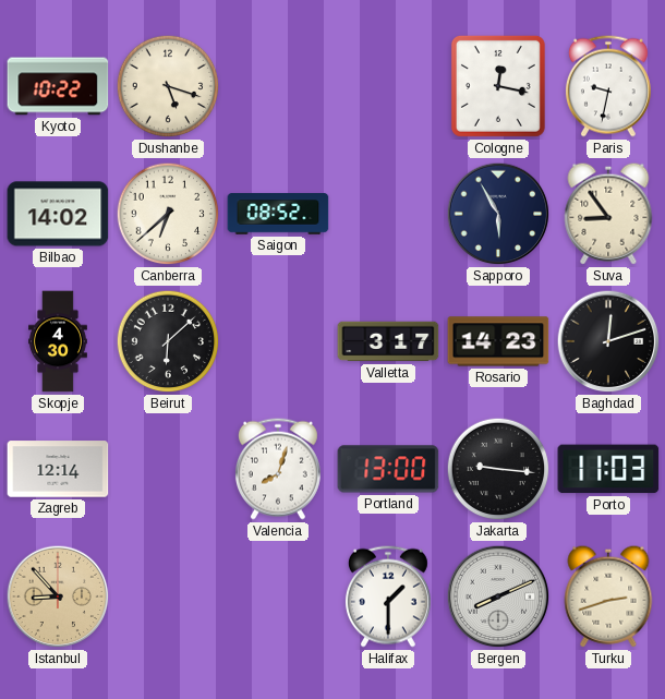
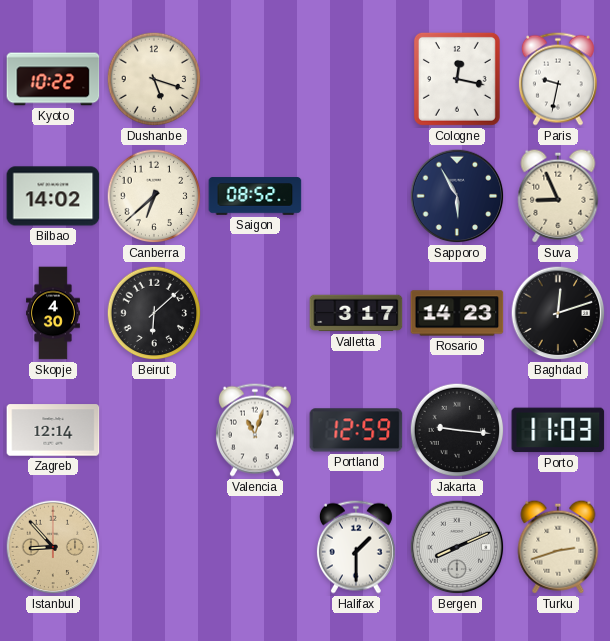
Suva: 8:54 -> 8:56
Valencia: 8:03 -> 11:03
Portland: 13:00 -> 12:59
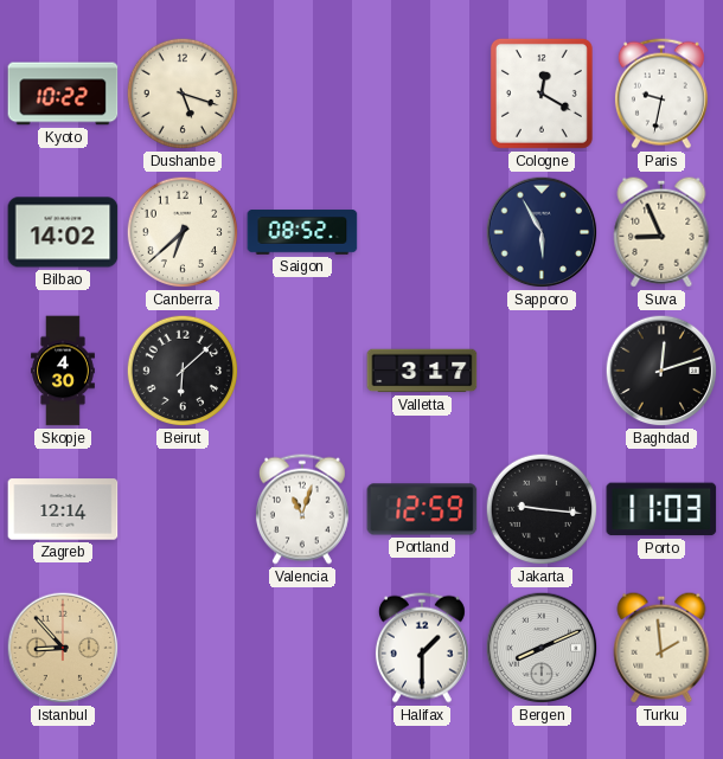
Cologne: 12:17 -> 12:20
Rosario: 14:23 -> none
Turku: 2:42 -> 1:59
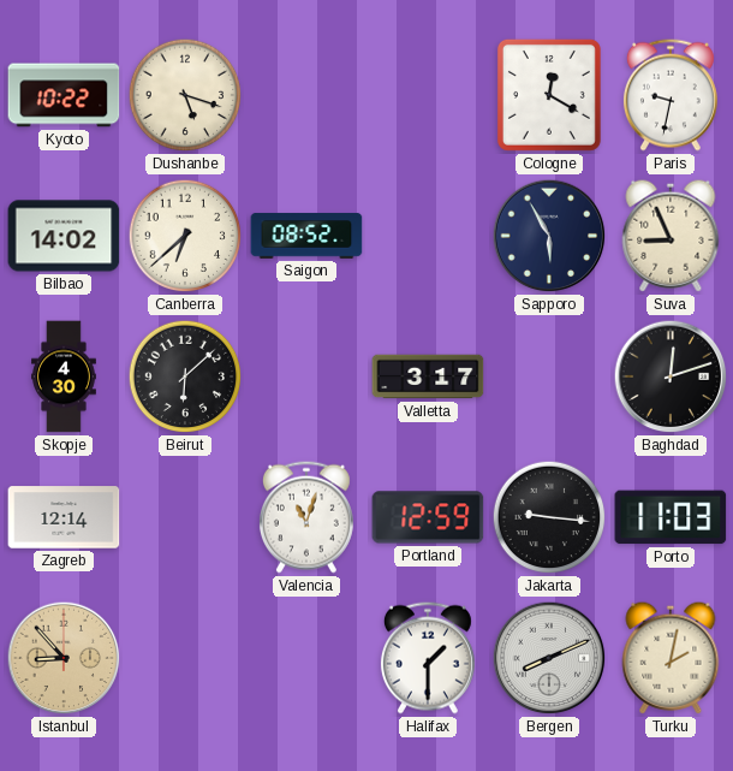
Turku: 1:59 -> 2:02
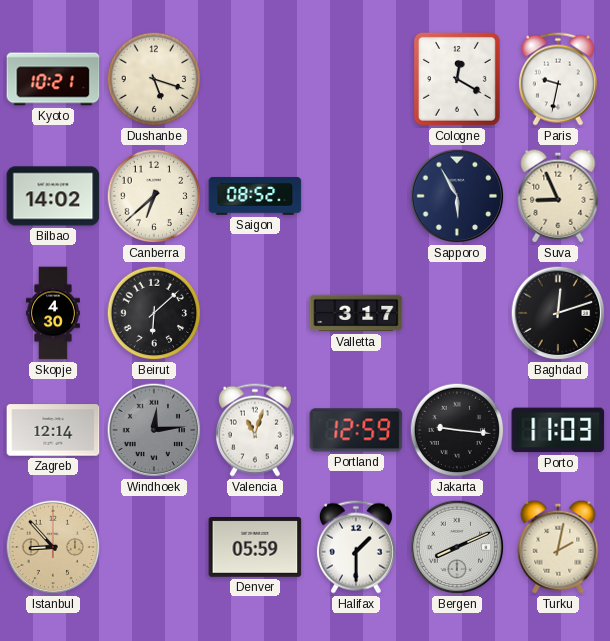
Kyoto: 10:22 -> 10:21
Windhoek: none -> 12:14
Denver: none -> 05:59
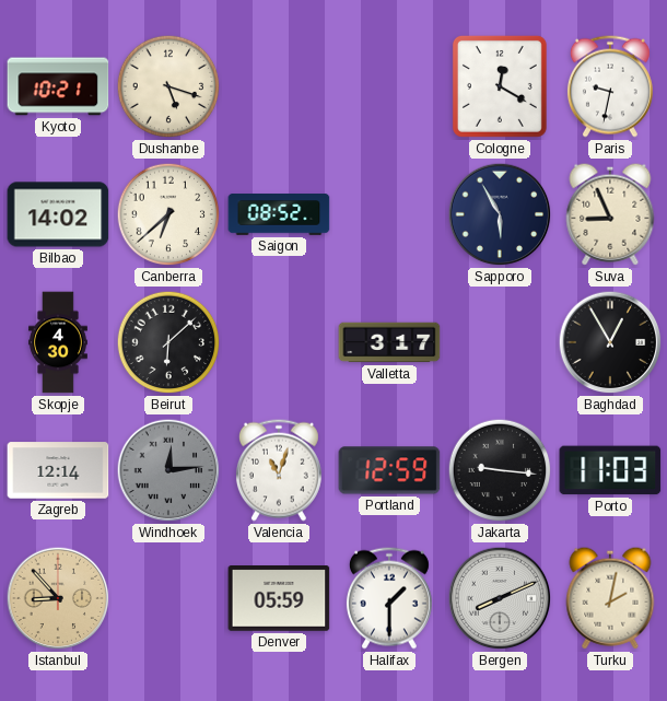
Baghdad: 12:12 -> 12:55
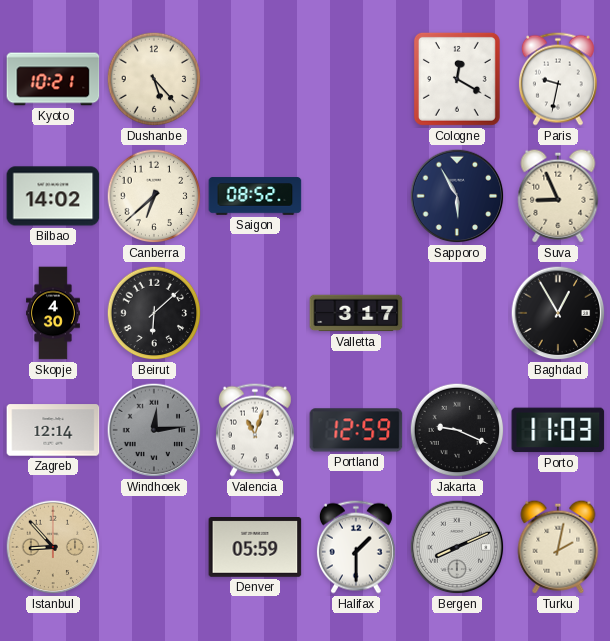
Dushanbe: 5:18 -> 5:23
Jakarta: 9:16 -> 9:19
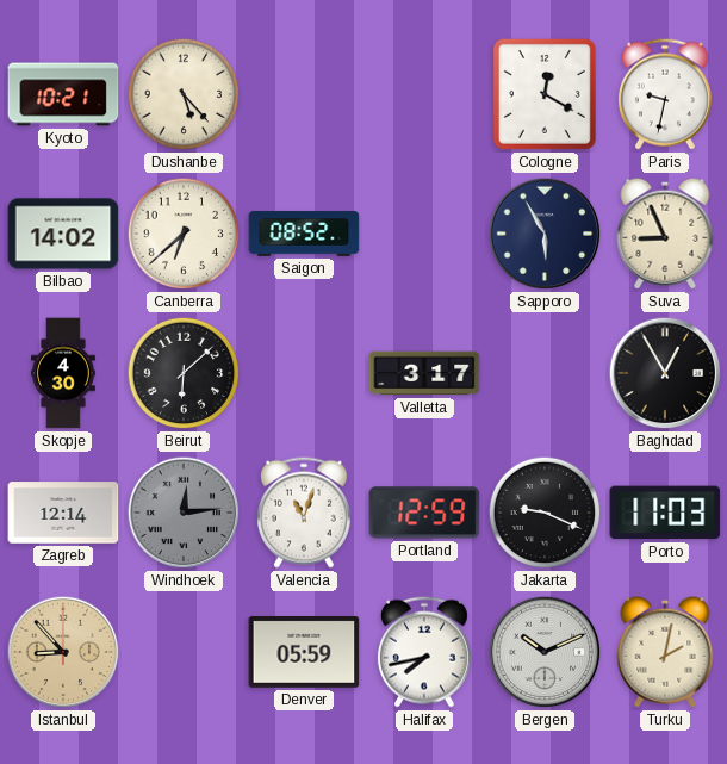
Halifax: 1:30 -> 7:43
Bergen: 8:11 -> 10:11
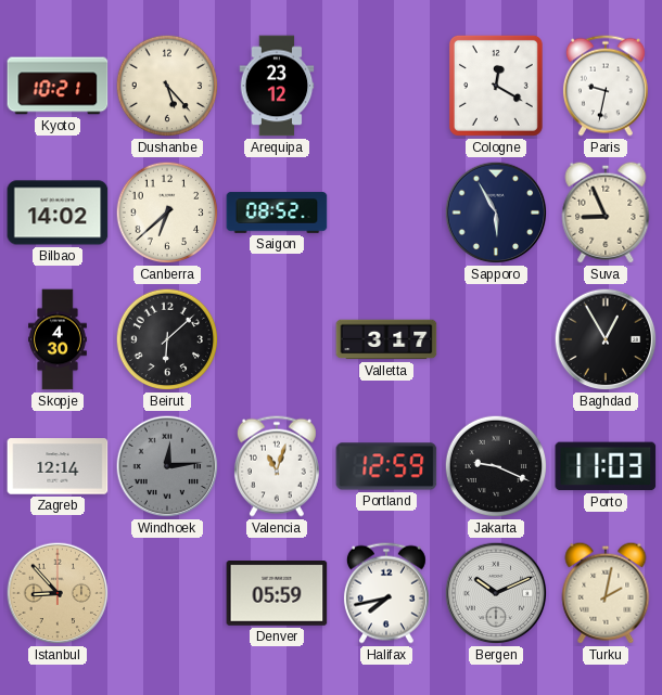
Arequipa: none -> 23:12
